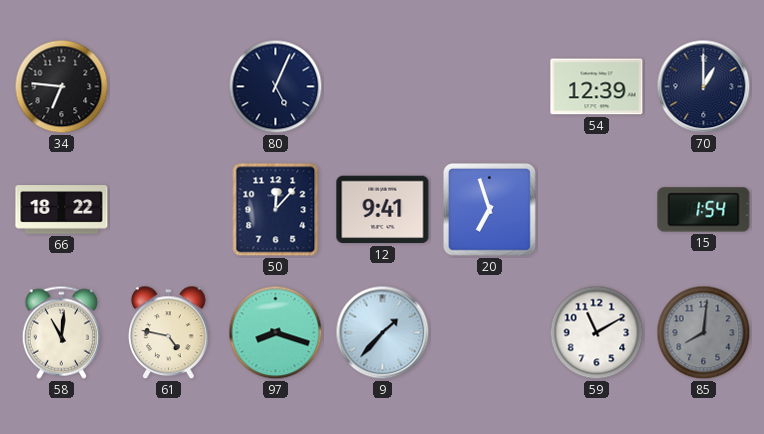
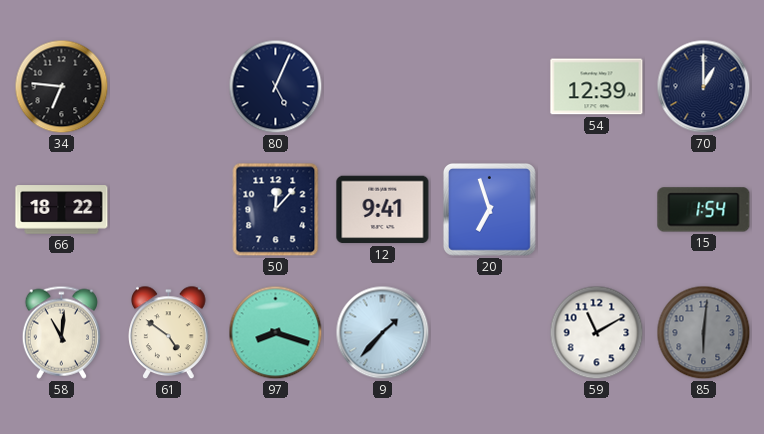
61: 4:47 -> 4:51
85: 8:01 -> 6:01
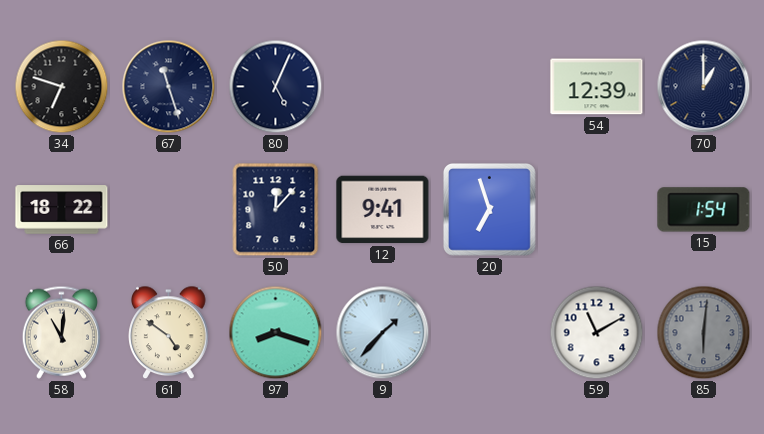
34: 6:46 -> 6:48
67: none -> 11:27
